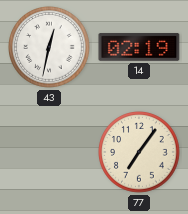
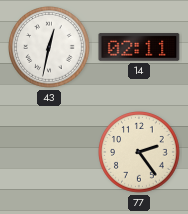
14: 02:19 -> 02:11
77: 7:06 -> 2:24
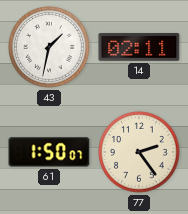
43: 12:32 -> 1:32
61: none -> 1:50
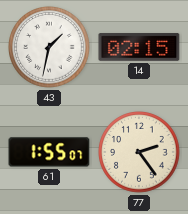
14: 02:11 -> 02:15
61: 1:50 -> 1:55
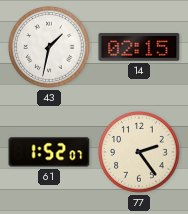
61: 1:55 -> 1:52
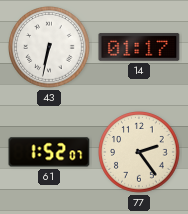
43: 1:32 -> 6:32
14: 02:15 -> 01:17
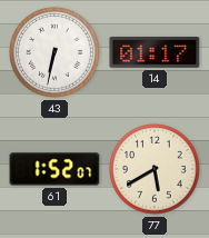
77: 2:24 -> 5:40
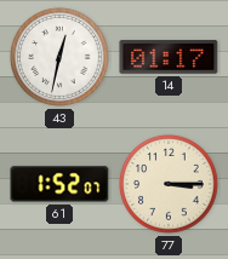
43: 6:32 -> 12:32
77: 5:40 -> 3:15
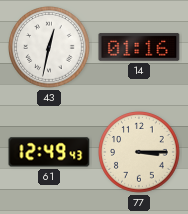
14: 01:17 -> 01:16
61: 1:52 -> 12:49
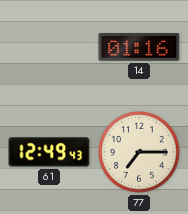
43: 12:32 -> none
77: 3:15 -> 7:15
